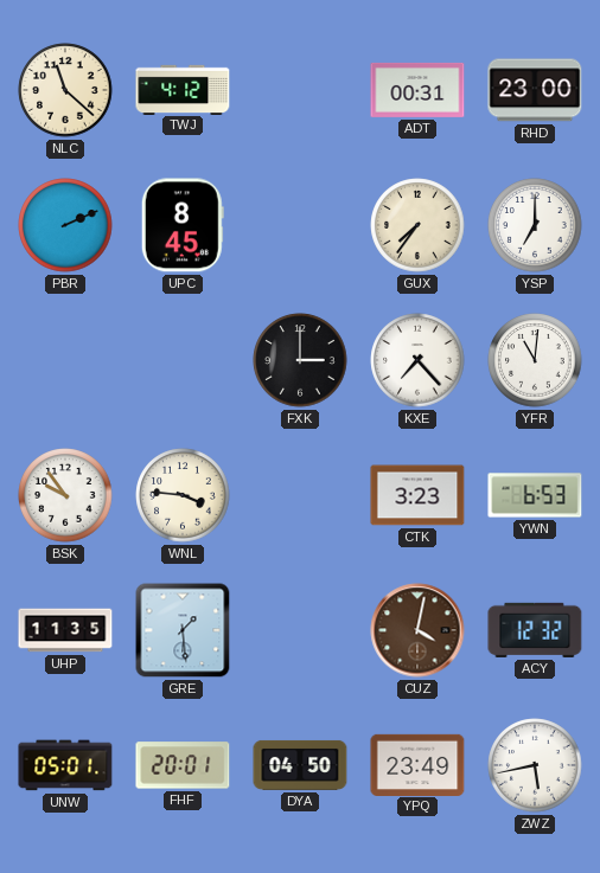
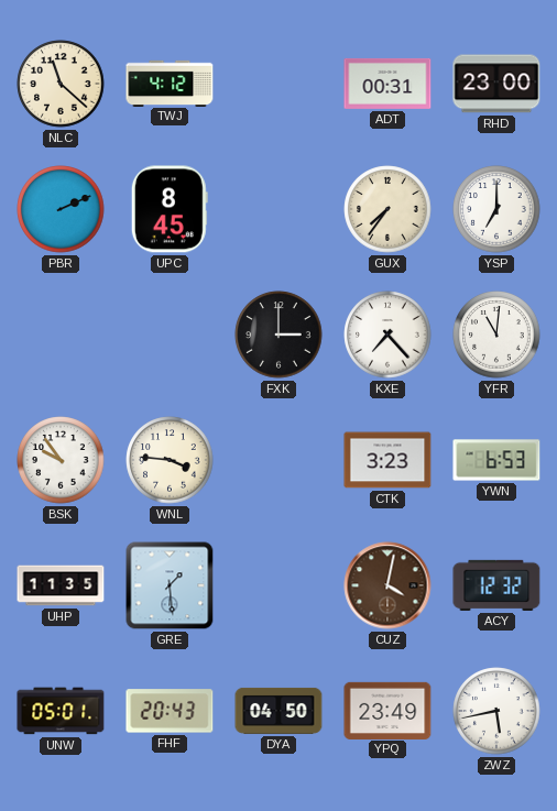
FHF: 20:01 -> 20:43
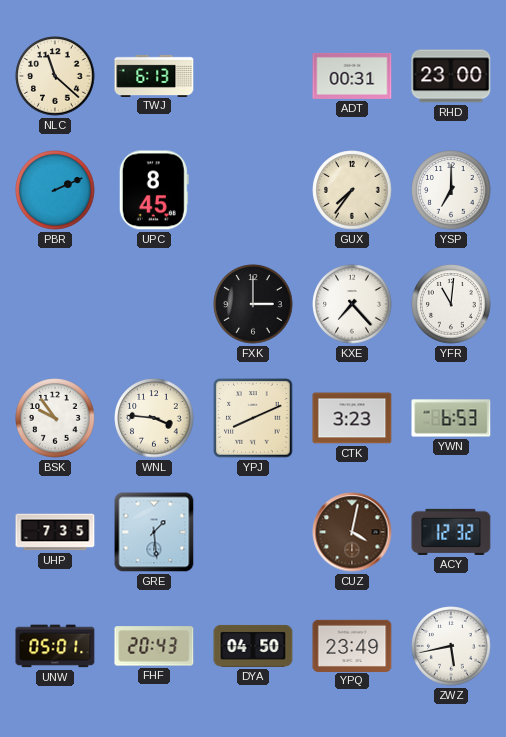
TWJ: 4:12 -> 6:13
YPJ: none -> 8:11
UHP: 11:35 -> 7:35
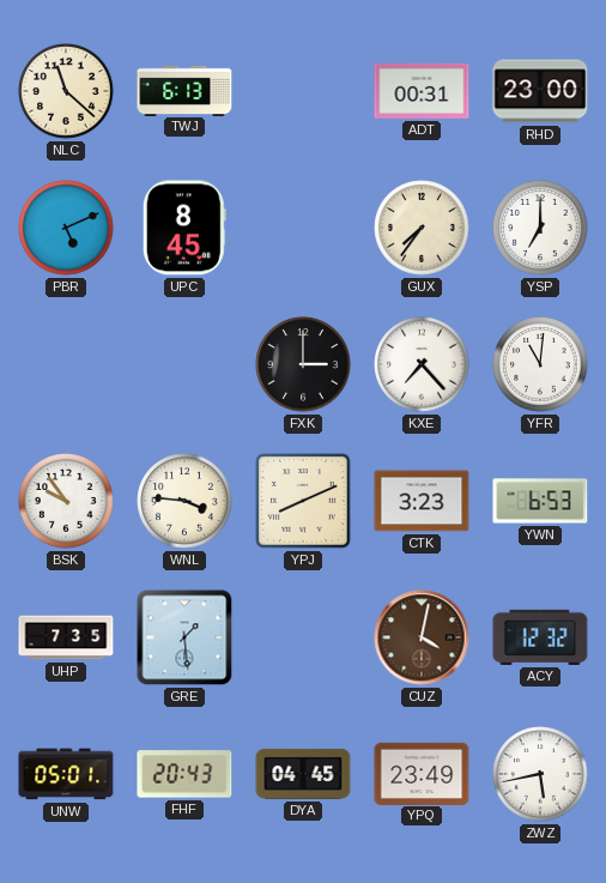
PBR: 2:11 -> 5:11
DYA: 04:50 -> 04:45
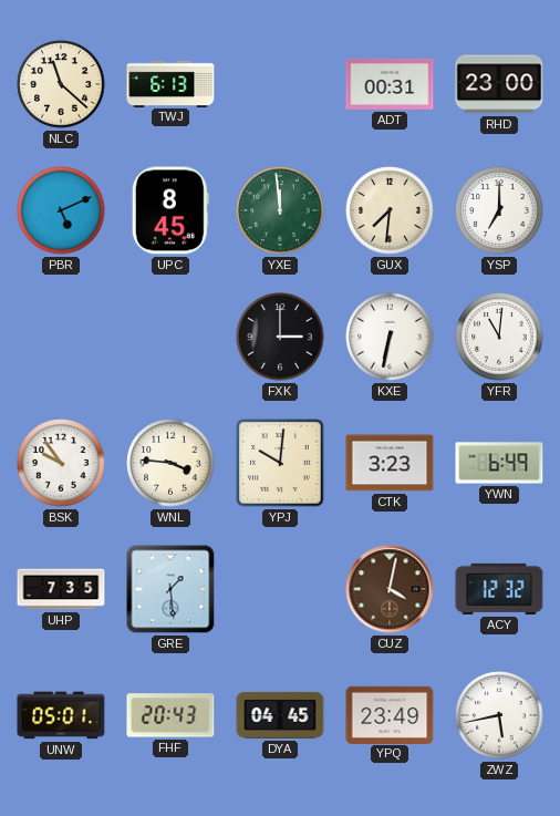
YXE: none -> 11:59
GUX: 7:36 -> 7:31
KXE: 7:23 -> 6:32
YPJ: 8:11 -> 10:01
YWN: 6:53 -> 6:49
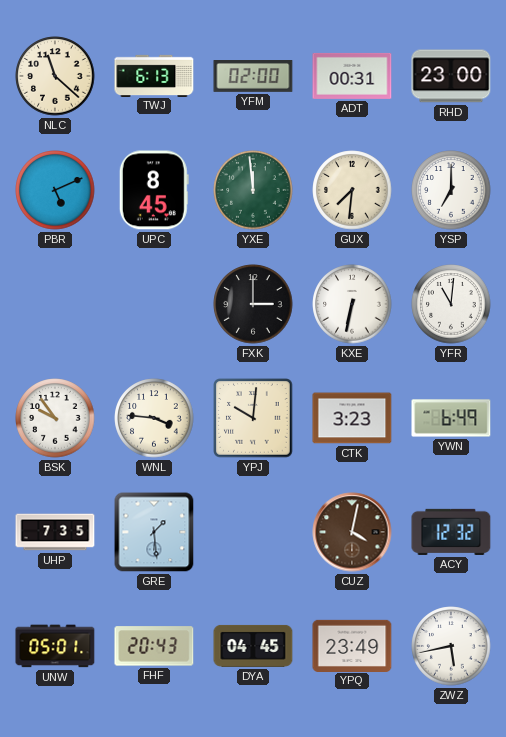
YFM: none -> 02:00
